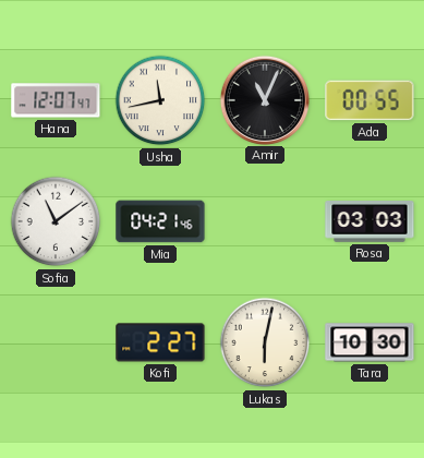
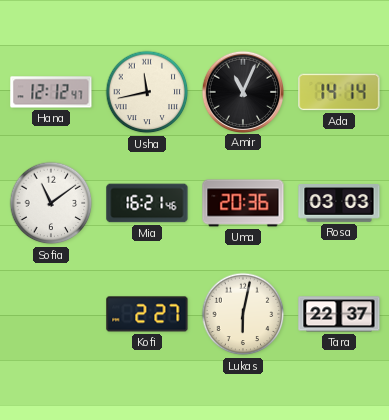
Hana: 12:07 -> 12:12
Ada: 00:55 -> 14:14
Mia: 04:21 -> 16:21
Uma: none -> 20:36
Tara: 10:30 -> 22:37
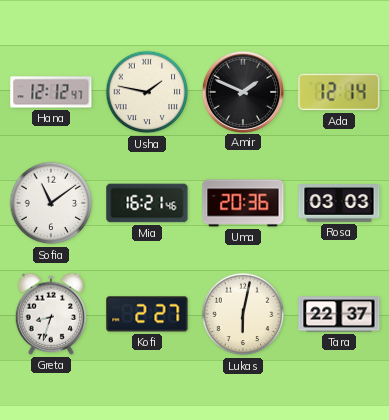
Usha: 11:43 -> 1:47
Amir: 11:04 -> 1:49
Ada: 14:14 -> 12:14
Greta: none -> 8:33
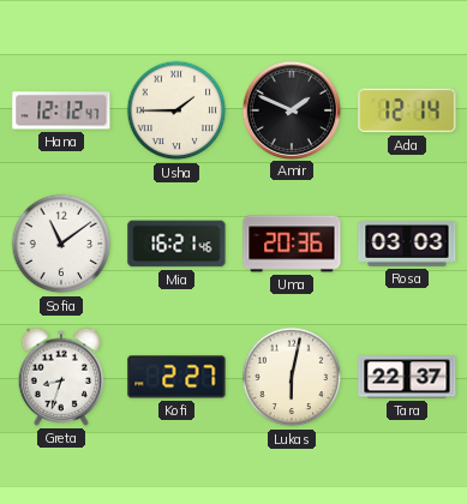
Usha: 1:47 -> 1:45
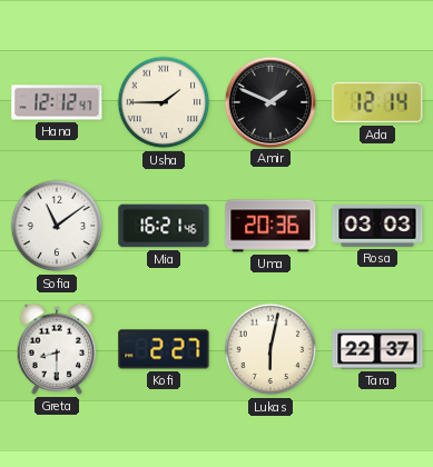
Greta: 8:33 -> 8:30
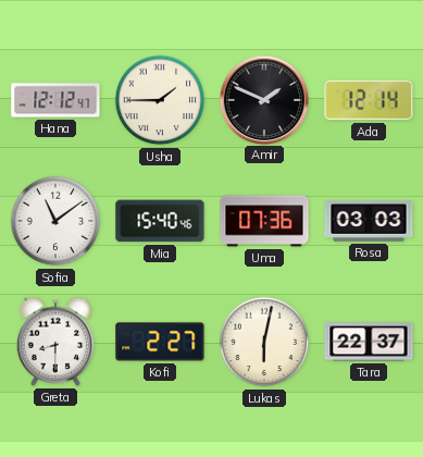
Mia: 16:21 -> 15:40
Uma: 20:36 -> 07:36
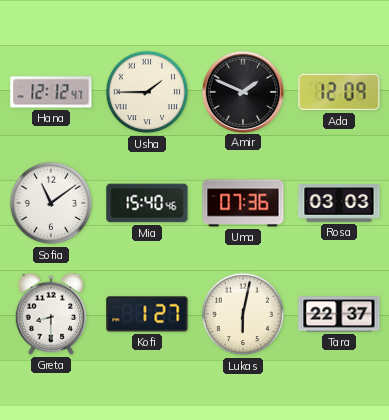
Ada: 12:14 -> 12:09
Kofi: 2:27 -> 1:27
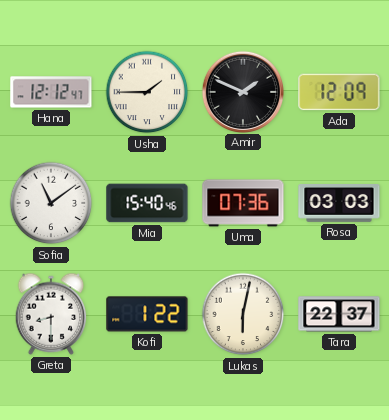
Kofi: 1:27 -> 1:22
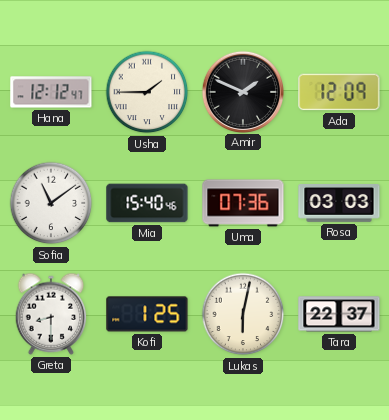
Kofi: 1:22 -> 1:25
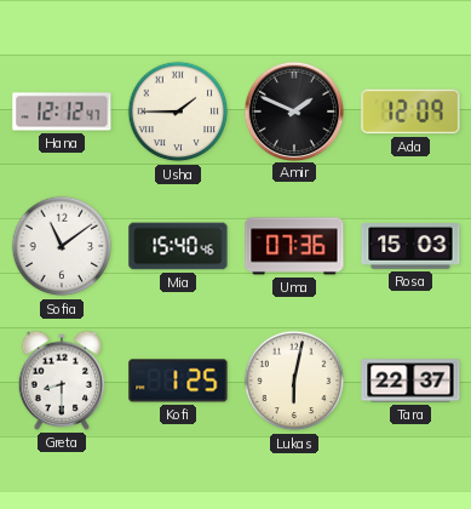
Rosa: 03:03 -> 15:03
